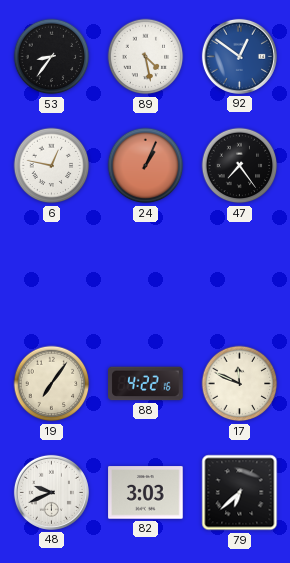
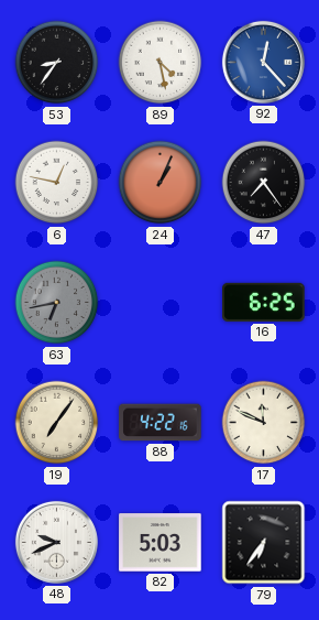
92: 12:51 -> 12:23
63: none -> 6:43
16: none -> 6:25
82: 3:03 -> 5:03
79: 6:38 -> 6:36
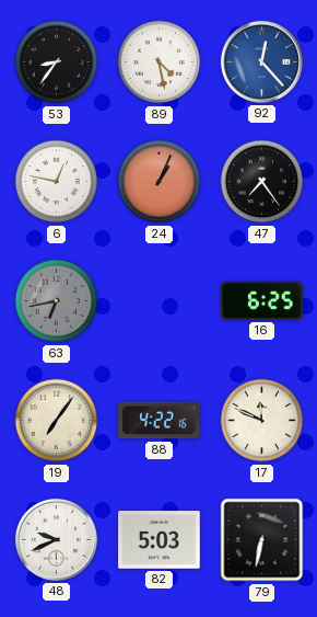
79: 6:36 -> 6:32
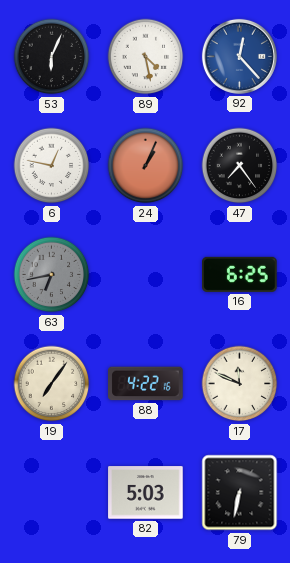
53: 8:36 -> 6:04
48: 9:41 -> none
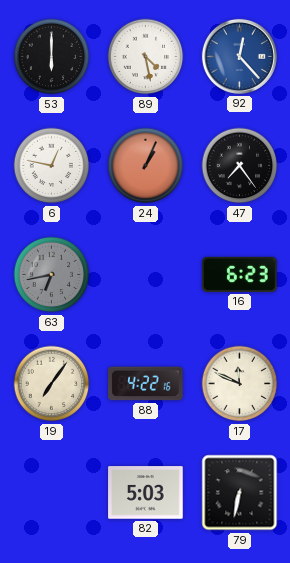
53: 6:04 -> 6:00
16: 6:25 -> 6:23
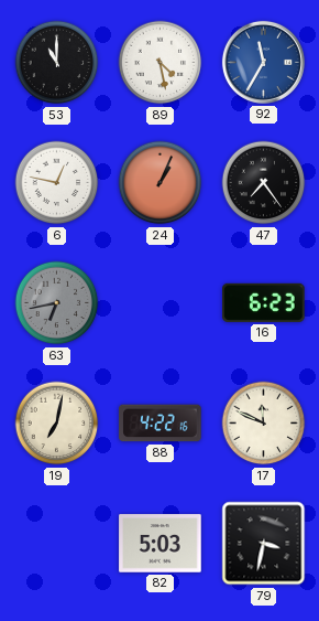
53: 6:00 -> 11:00
92: 12:23 -> 11:35
19: 7:06 -> 7:02
79: 6:32 -> 3:32
